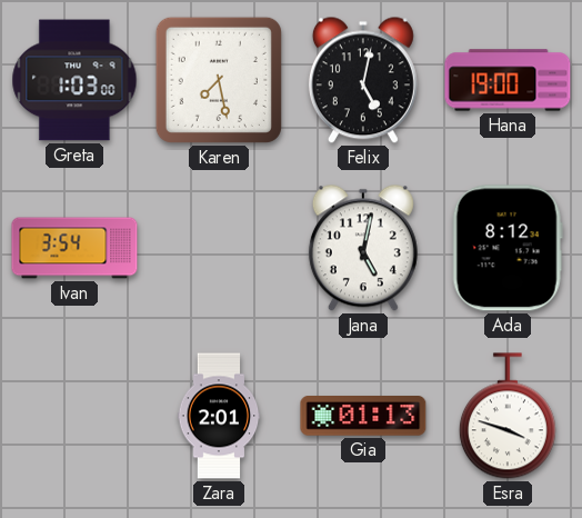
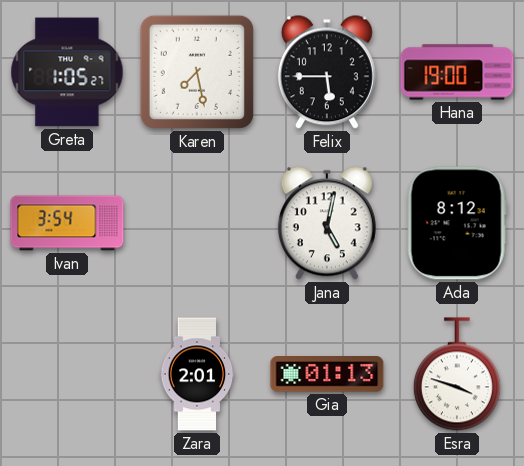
Greta: 1:03 -> 1:05
Felix: 5:02 -> 5:45
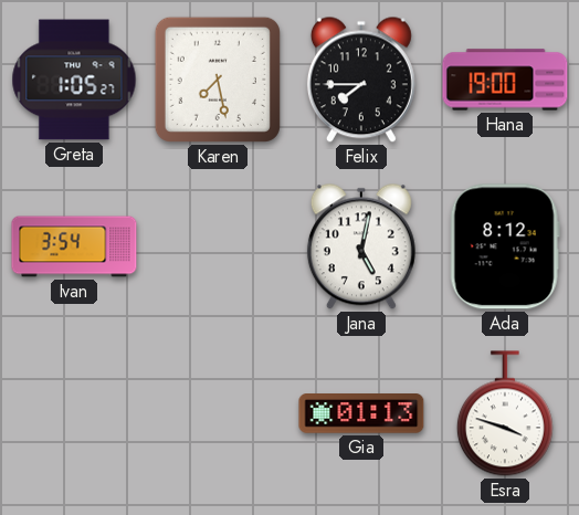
Felix: 5:45 -> 7:45
Zara: 2:01 -> none
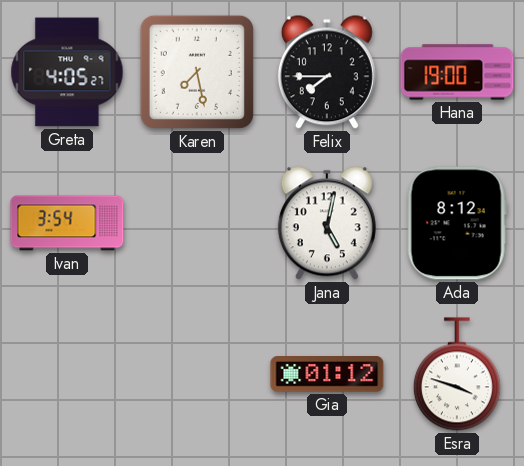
Greta: 1:05 -> 4:05
Gia: 01:13 -> 01:12
